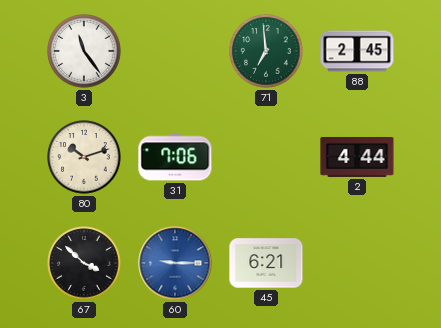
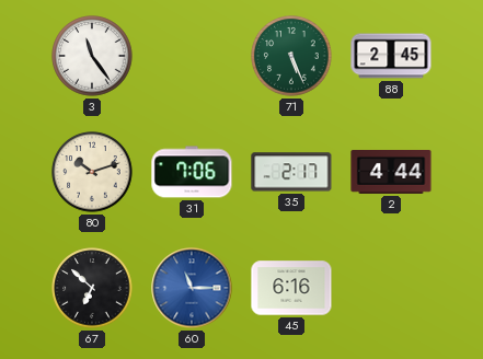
71: 6:59 -> 5:26
35: none -> 2:17
67: 3:52 -> 6:52
60: 9:15 -> 11:15
45: 6:21 -> 6:16
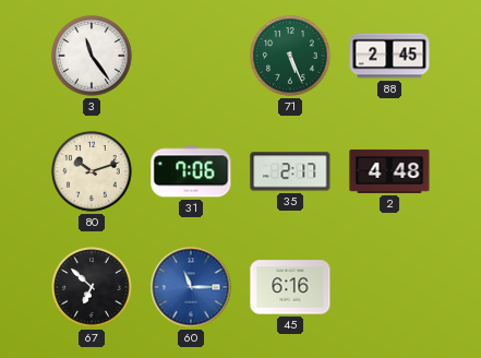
2: 4:44 -> 4:48
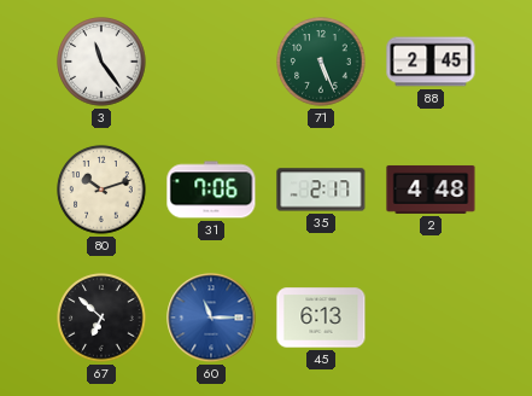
45: 6:16 -> 6:13
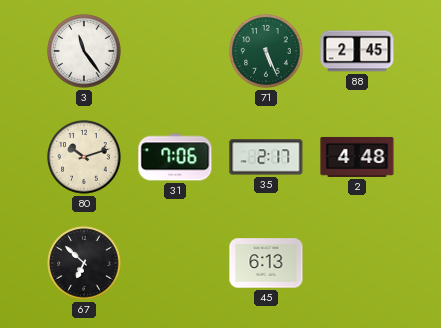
60: 11:15 -> none
